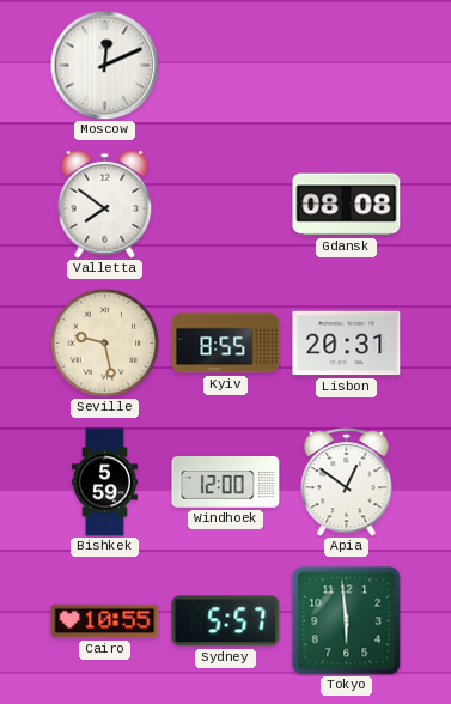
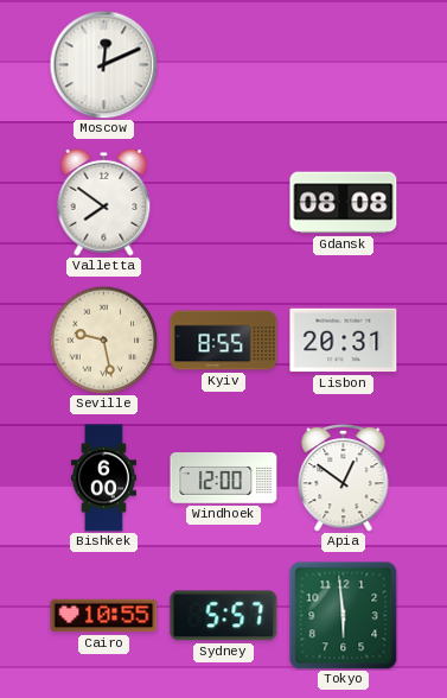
Bishkek: 5:59 -> 6:00
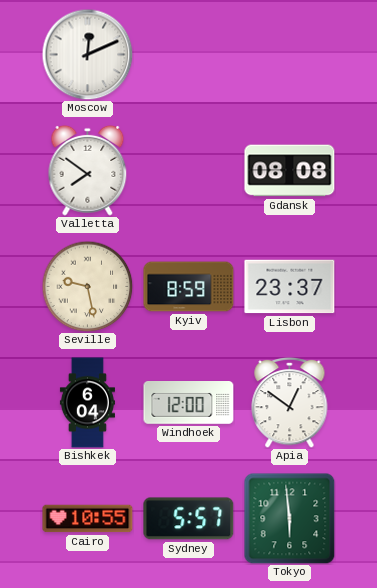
Kyiv: 8:55 -> 8:59
Lisbon: 20:31 -> 23:37
Bishkek: 6:00 -> 6:04
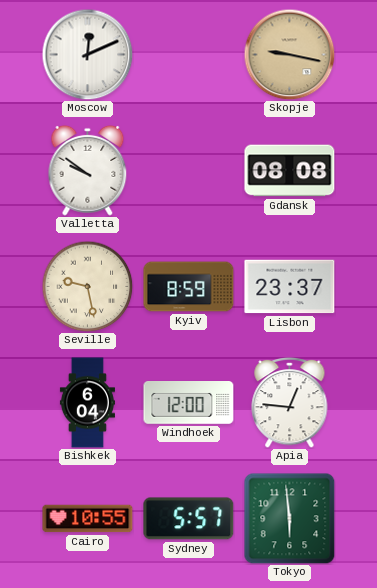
Skopje: none -> 9:17
Valletta: 7:51 -> 9:51
Apia: 12:51 -> 12:46
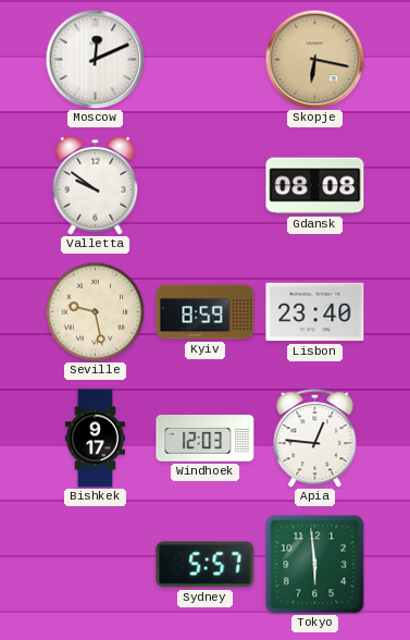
Skopje: 9:17 -> 6:17
Lisbon: 23:37 -> 23:40
Bishkek: 6:04 -> 9:17
Windhoek: 12:00 -> 12:03
Cairo: 10:55 -> none
